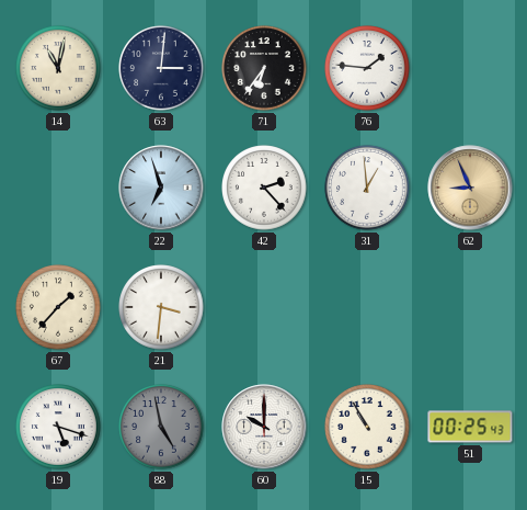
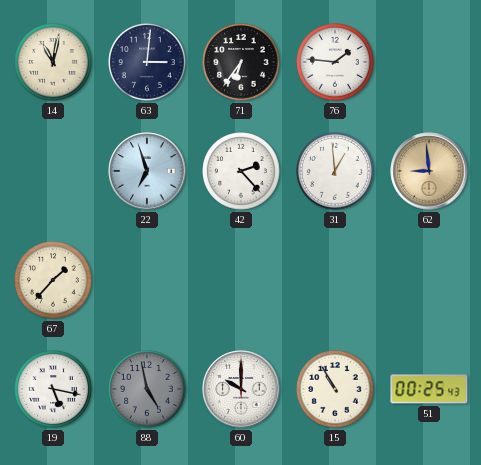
62: 8:56 -> 8:59
21: 3:31 -> none
19: 5:18 -> 5:17
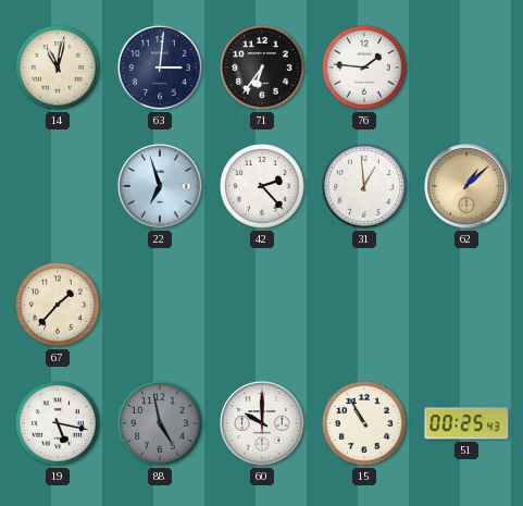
62: 8:59 -> 1:08
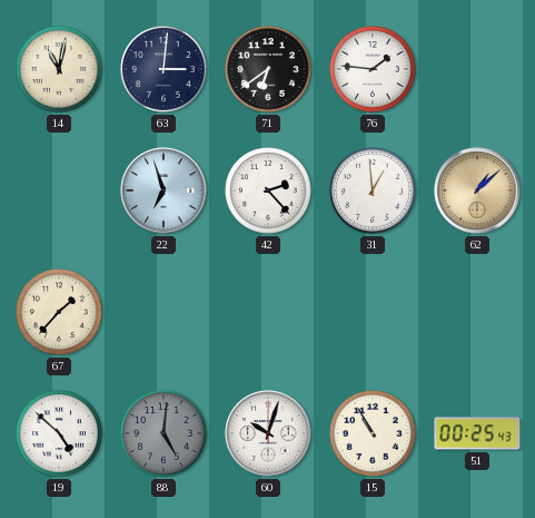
71: 6:36 -> 6:39
19: 5:17 -> 4:52
88: 4:58 -> 5:01
60: 10:00 -> 10:03
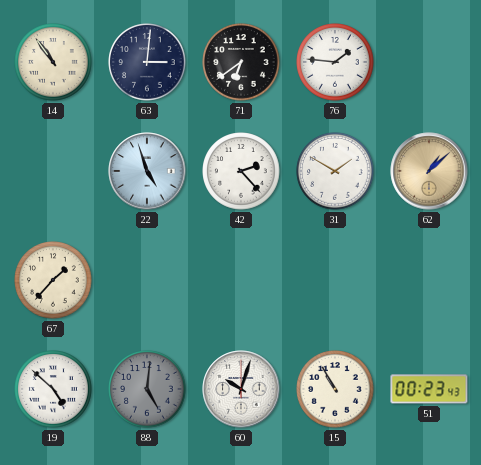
14: 11:02 -> 10:54
22: 6:57 -> 4:57
31: 12:59 -> 1:50
51: 00:25 -> 00:23
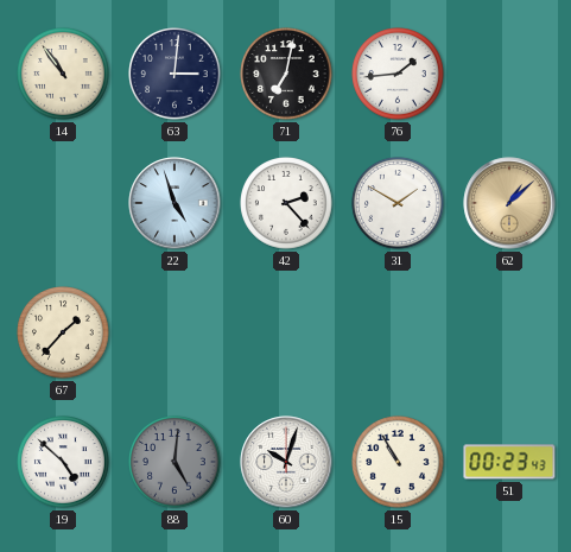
71: 6:39 -> 7:02
76: 1:46 -> 1:44
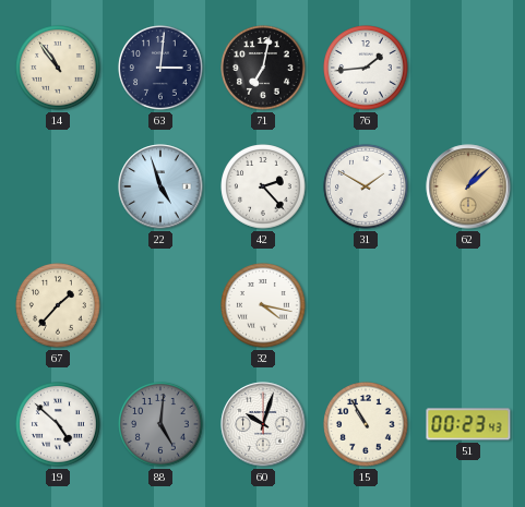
32: none -> 4:17
